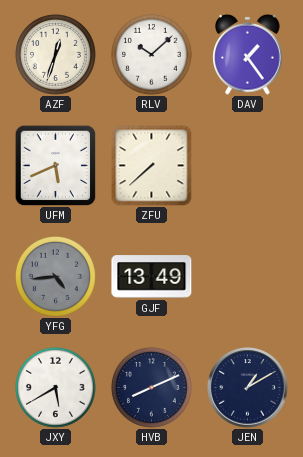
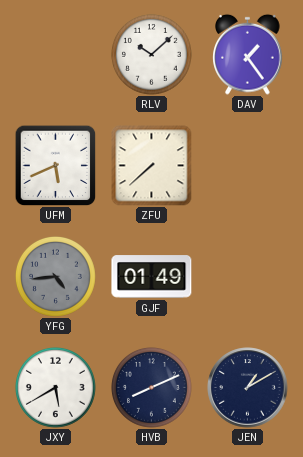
AZF: 12:33 -> none
GJF: 13:49 -> 01:49
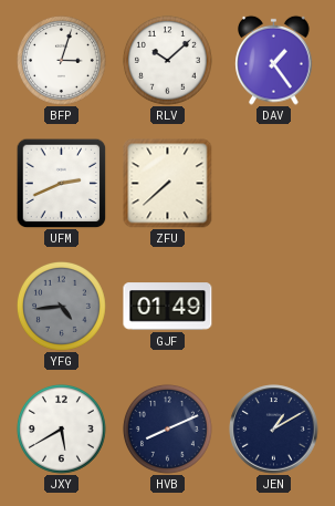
BFP: none -> 3:03
UFM: 5:41 -> 2:41
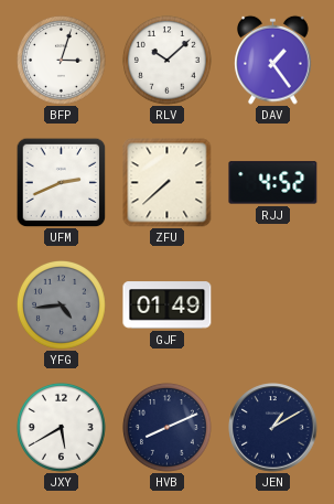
RJJ: none -> 4:52
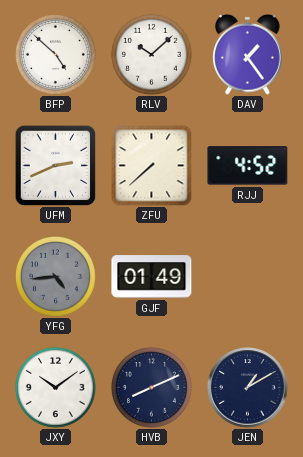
BFP: 3:03 -> 4:52
JXY: 5:40 -> 10:09
